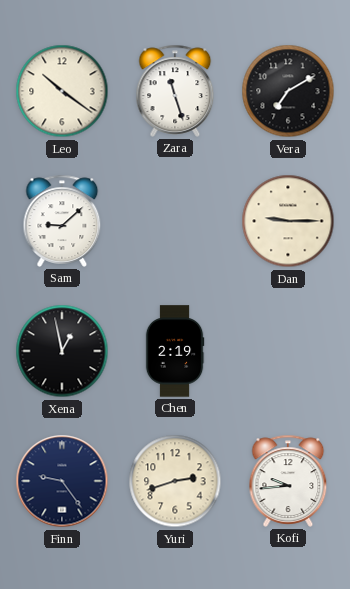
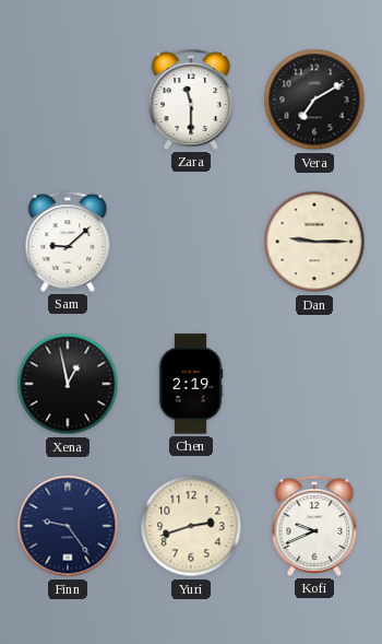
Leo: 10:21 -> none
Zara: 11:27 -> 11:30
Kofi: 9:44 -> 9:41
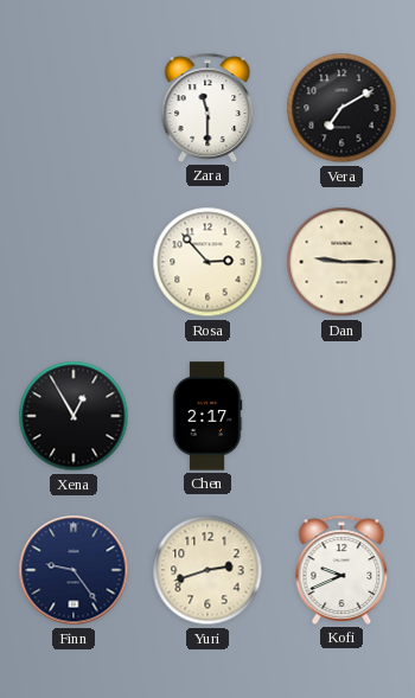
Sam: 9:08 -> none
Rosa: none -> 2:53
Xena: 12:58 -> 12:55
Chen: 2:19 -> 2:17
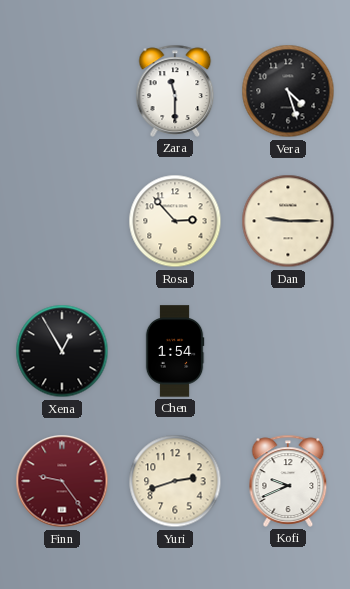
Vera: 7:10 -> 4:27
Chen: 2:17 -> 1:54
Finn dial: navy -> burgundy
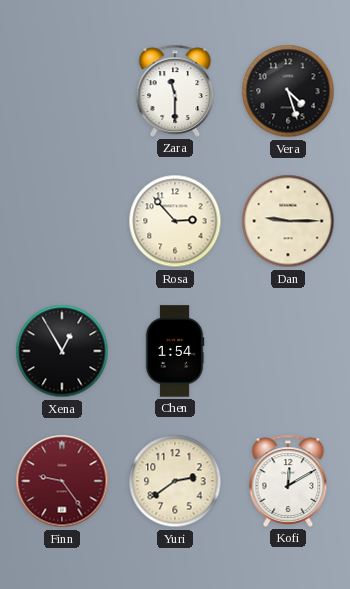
Yuri: 2:42 -> 2:39
Kofi: 9:41 -> 12:10
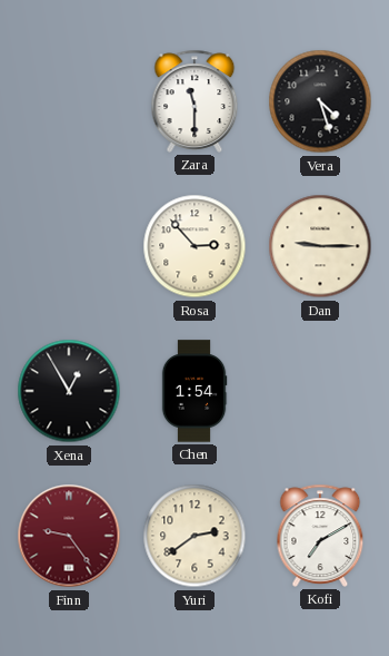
Kofi: 12:10 -> 7:10
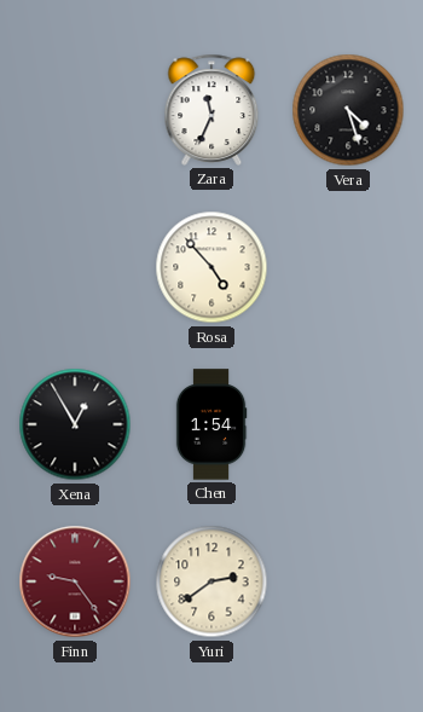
Zara: 11:30 -> 11:34
Rosa: 2:53 -> 4:53
Dan: 9:15 -> none
Kofi: 7:10 -> none
